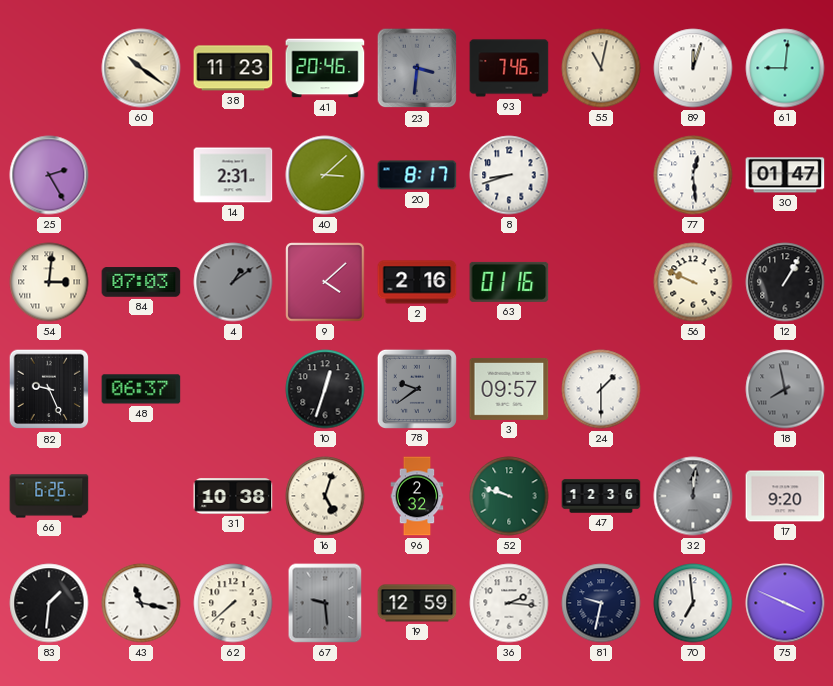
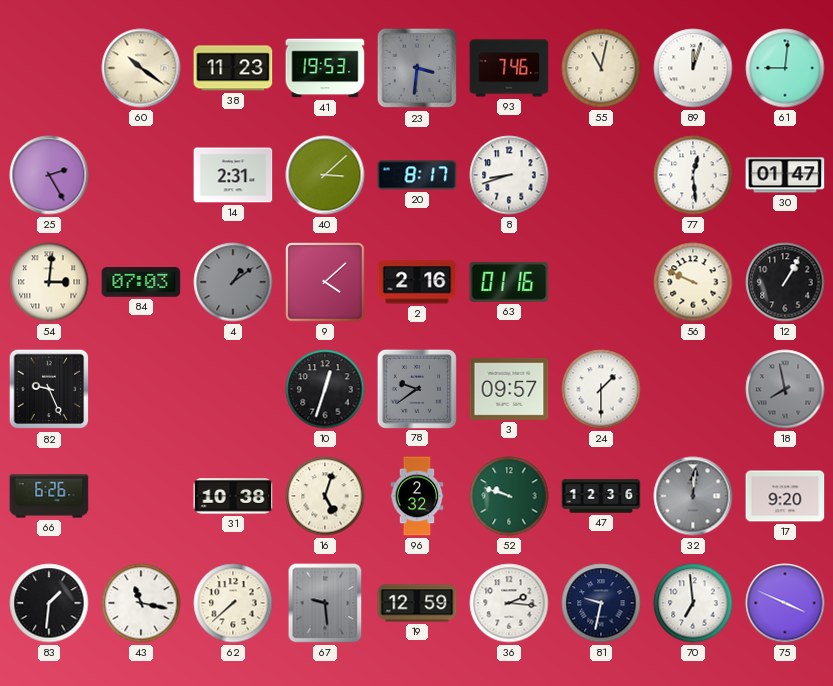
41: 20:46 -> 19:53
48: 06:37 -> none
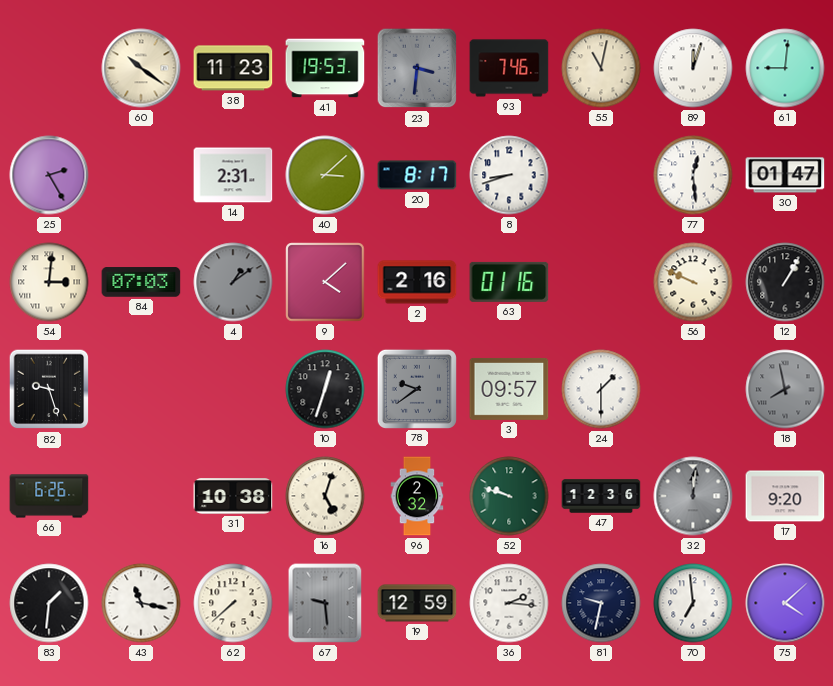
82: 9:26 -> 9:27
75: 3:49 -> 4:08
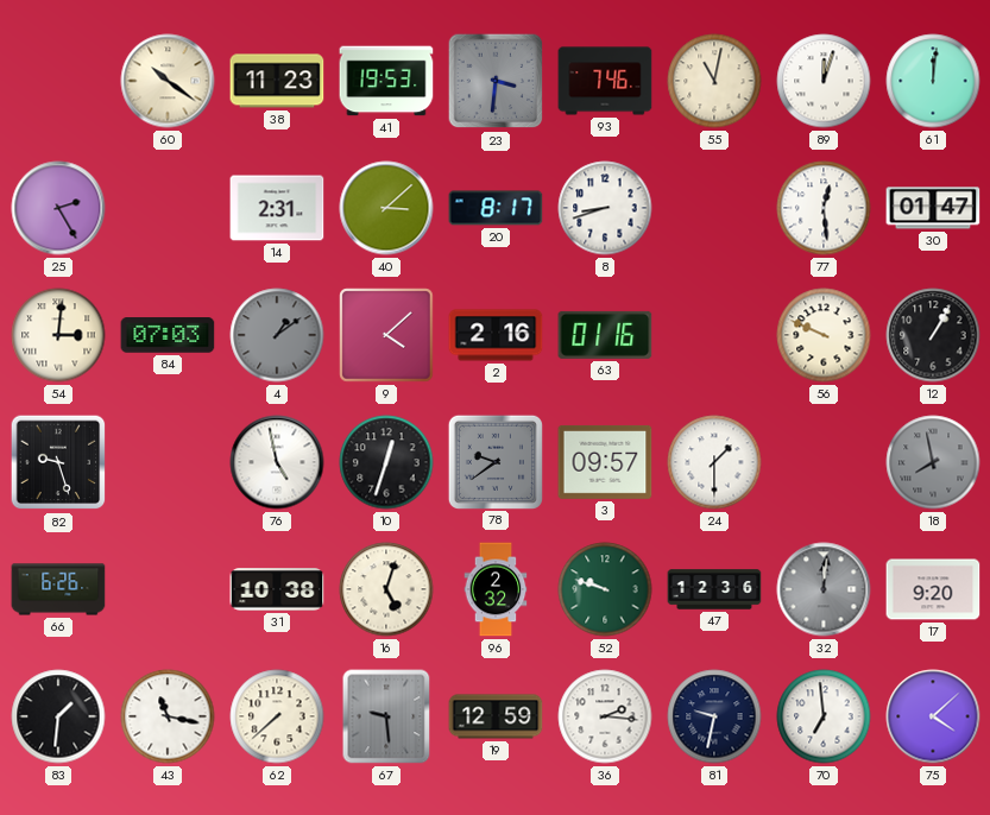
61: 9:01 -> 12:01
76: none -> 4:58
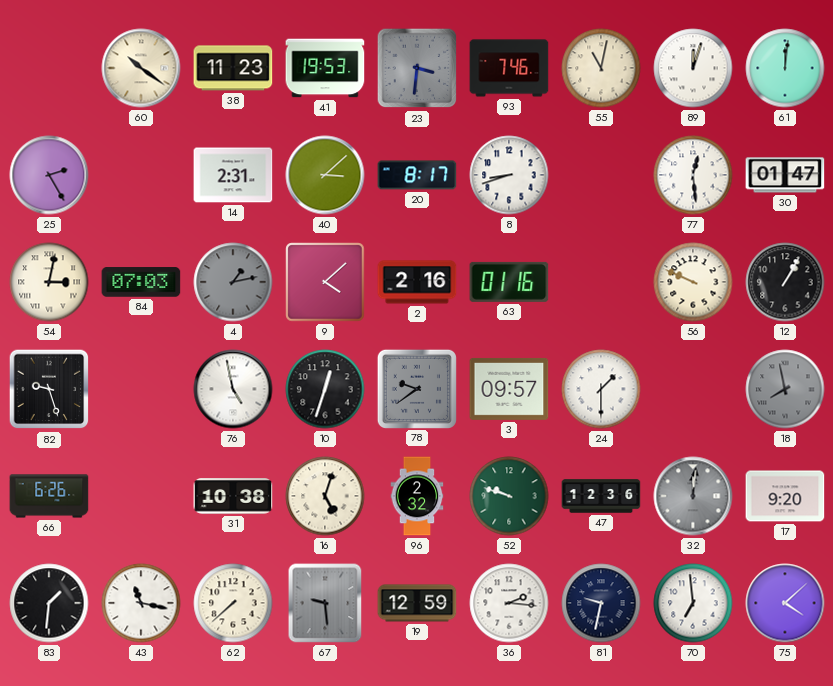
54: 3:01 -> 3:02
4: 1:09 -> 1:13
